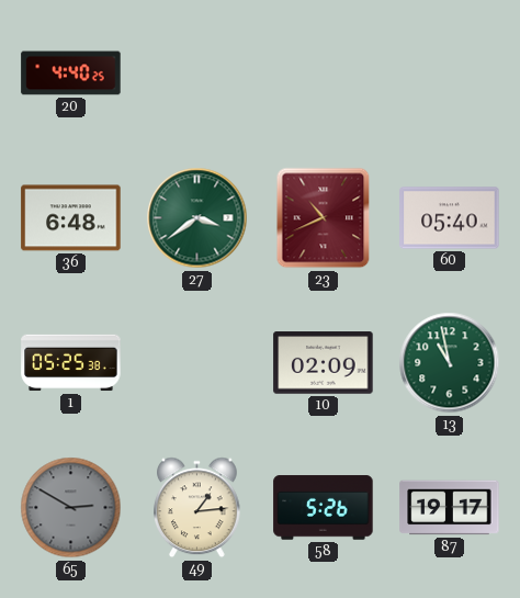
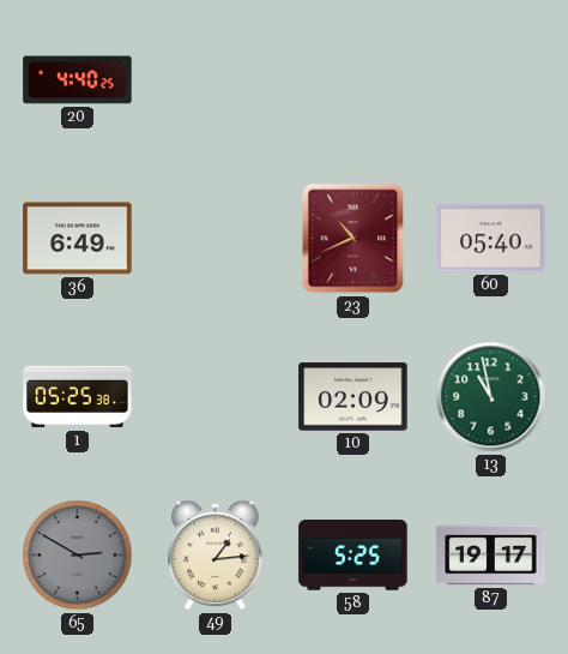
36: 6:48 -> 6:49
27: 3:39 -> none
58: 5:26 -> 5:25
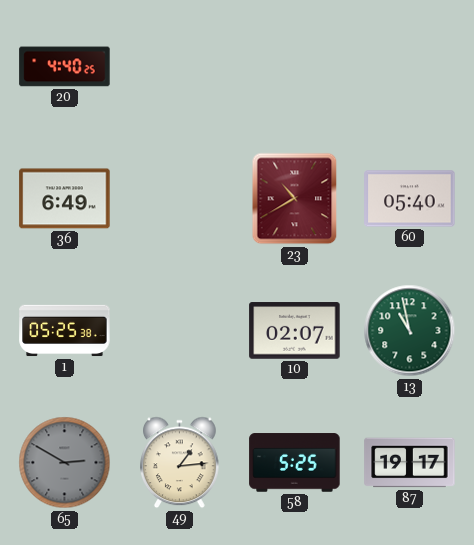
23: 10:41 -> 10:40
10: 02:09 -> 02:07
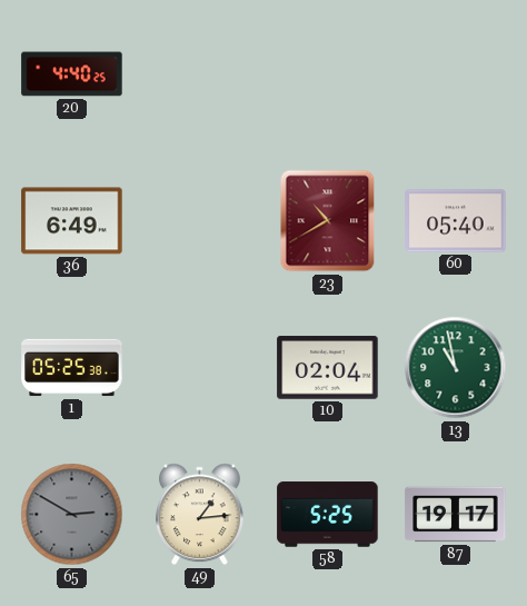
10: 02:07 -> 02:04
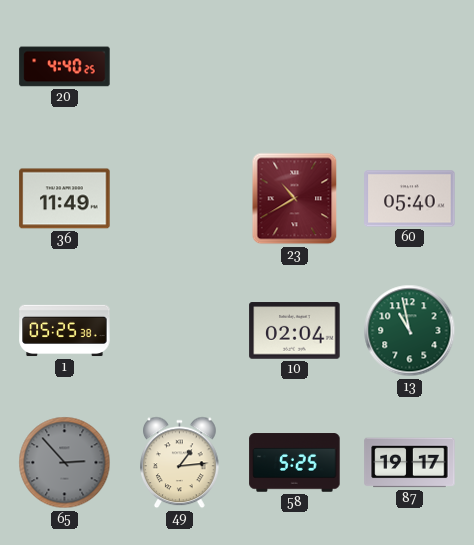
36: 6:49 -> 11:49
65: 2:50 -> 2:53
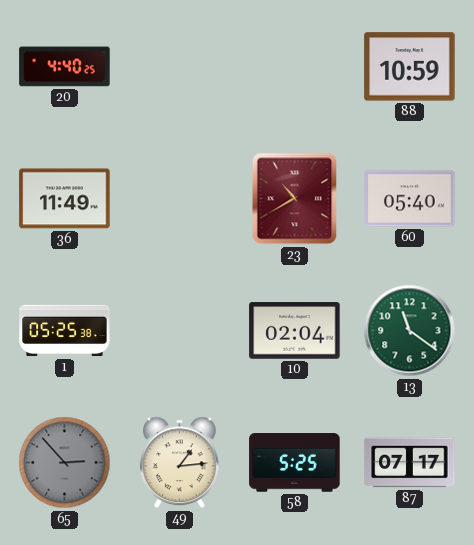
88: none -> 10:59
13: 10:58 -> 11:21
87: 19:17 -> 07:17
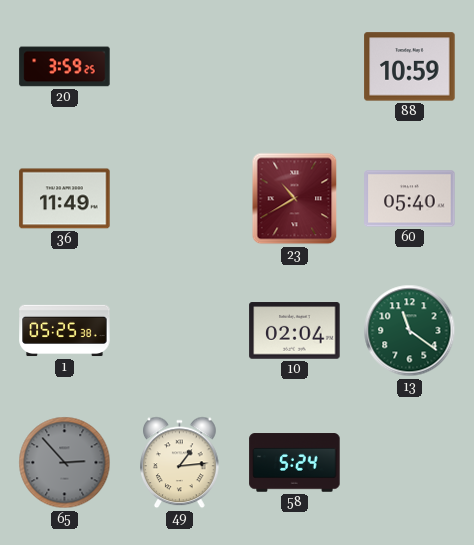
20: 4:40 -> 3:59
58: 5:25 -> 5:24
87: 07:17 -> none
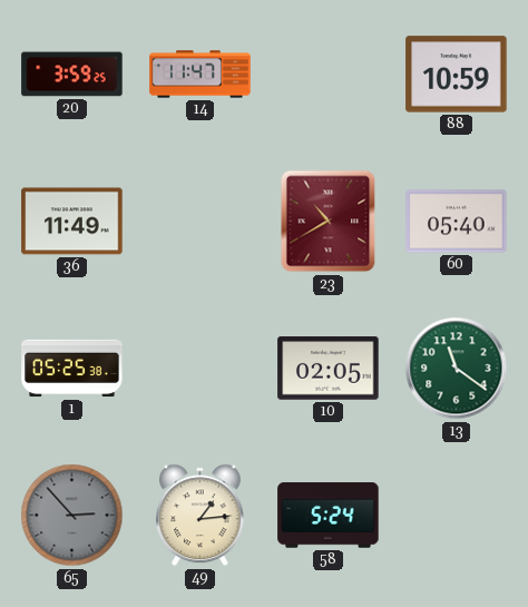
14: none -> 11:47
10: 02:04 -> 02:05
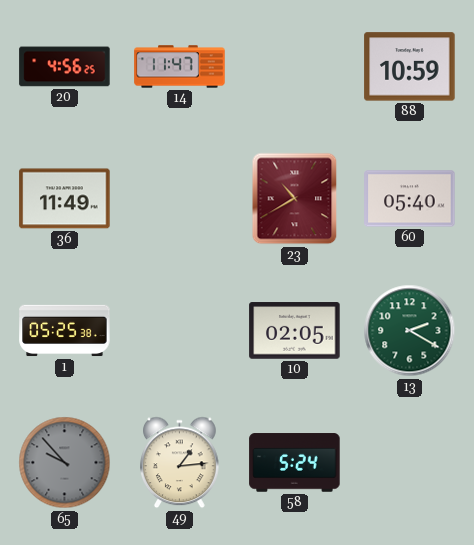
20: 3:59 -> 4:56
13: 11:21 -> 2:20
65: 2:53 -> 9:53
